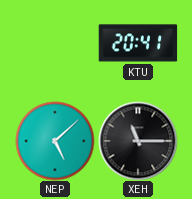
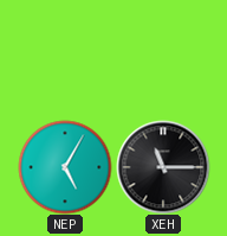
KTU: 20:41 -> none
NEP: 5:08 -> 5:05
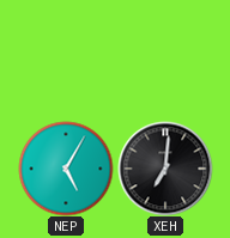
XEH: 11:15 -> 7:01
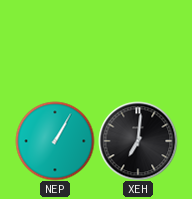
NEP: 5:05 -> 1:05
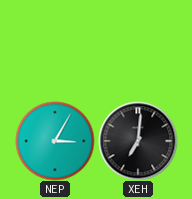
NEP: 1:05 -> 3:05
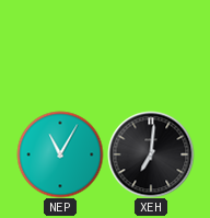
NEP: 3:05 -> 11:05
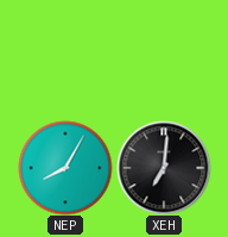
NEP: 11:05 -> 8:05
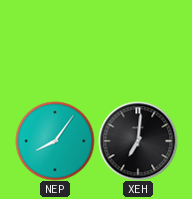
NEP: 8:05 -> 8:06
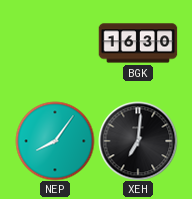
BGK: none -> 16:30
